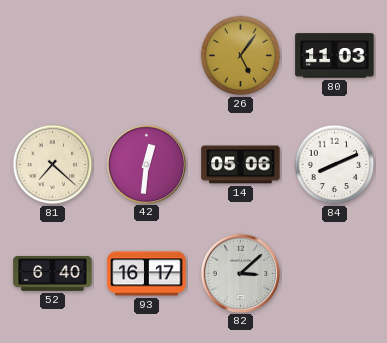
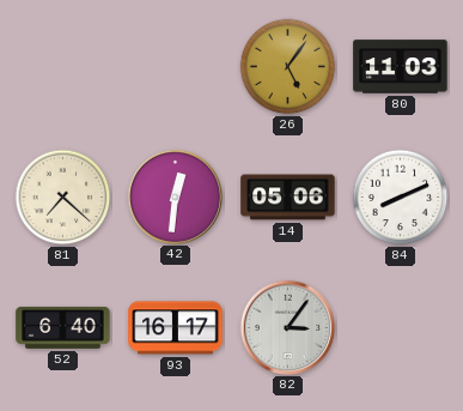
82: 3:08 -> 3:06
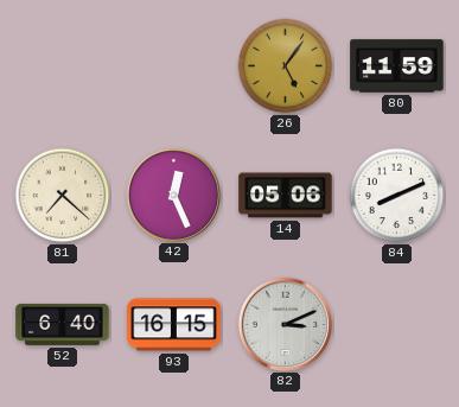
80: 11:03 -> 11:59
42: 12:31 -> 12:26
93: 16:17 -> 16:15
82: 3:06 -> 3:11
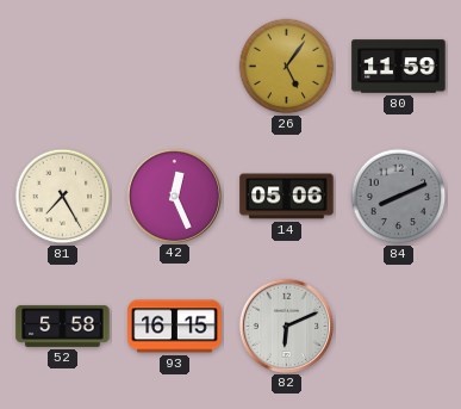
81: 7:22 -> 7:25
84 dial: white -> grey
52: 6:40 -> 5:58
82: 3:11 -> 6:11
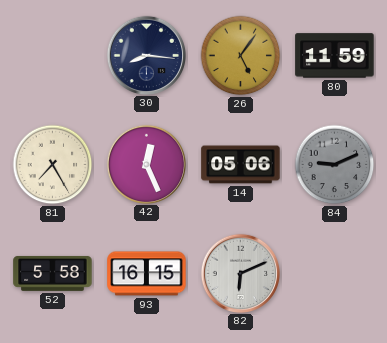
30: none -> 8:16
84: 8:11 -> 9:11
